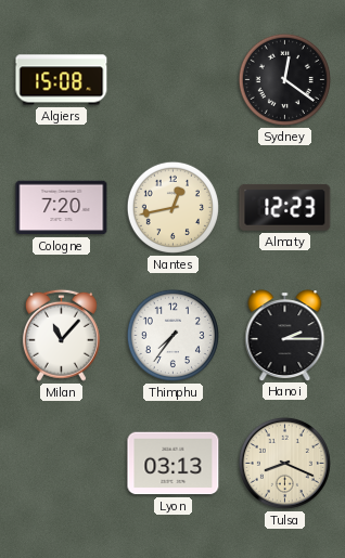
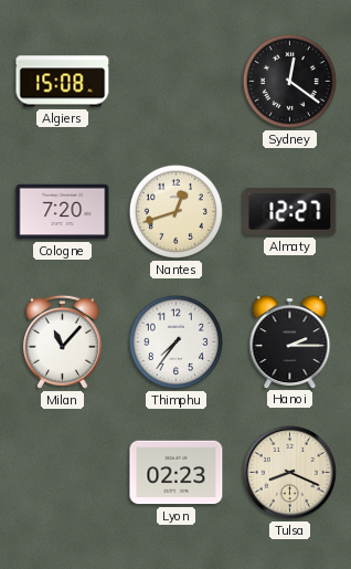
Nantes: 12:43 -> 12:42
Almaty: 12:23 -> 12:27
Lyon: 03:13 -> 02:23
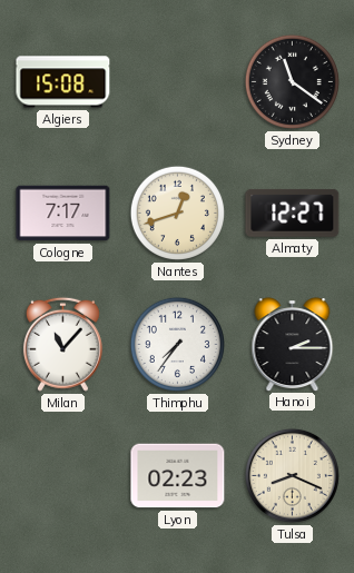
Sydney: 12:21 -> 11:21
Cologne: 7:20 -> 7:17
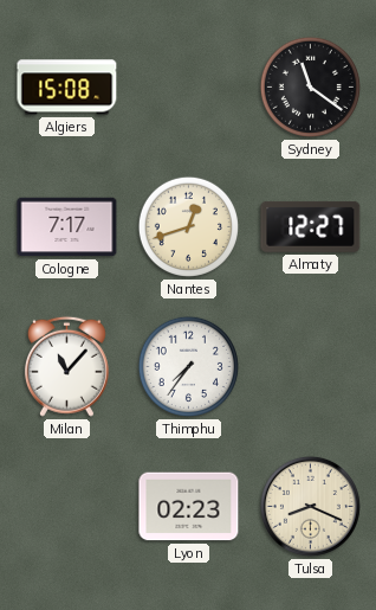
Hanoi: 2:15 -> none
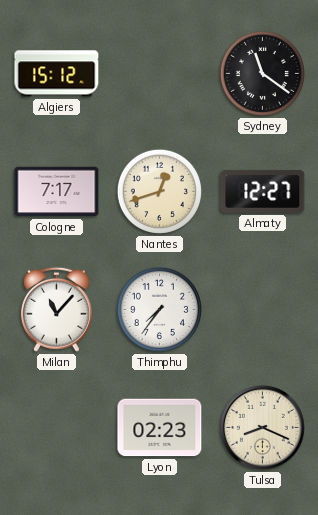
Algiers: 15:08 -> 15:12
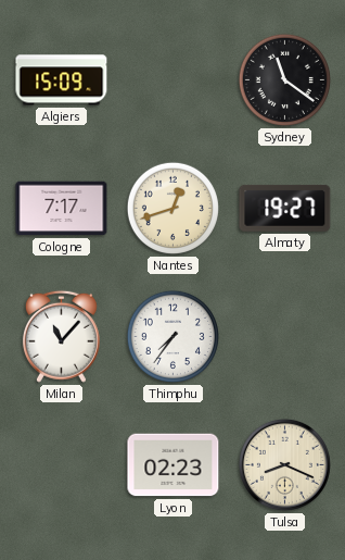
Algiers: 15:12 -> 15:09
Almaty: 12:27 -> 19:27
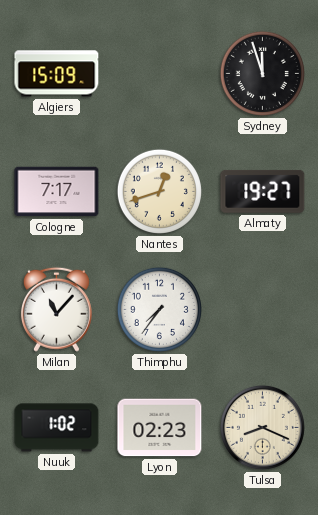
Sydney: 11:21 -> 11:57
Nuuk: none -> 1:02
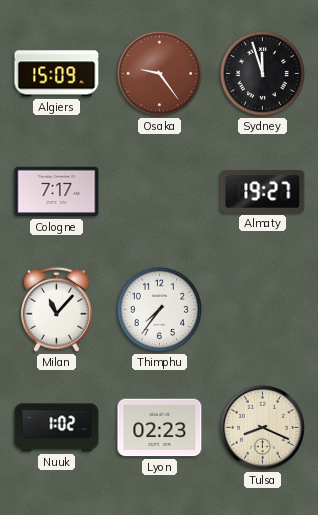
Osaka: none -> 9:24
Nantes: 12:42 -> none
